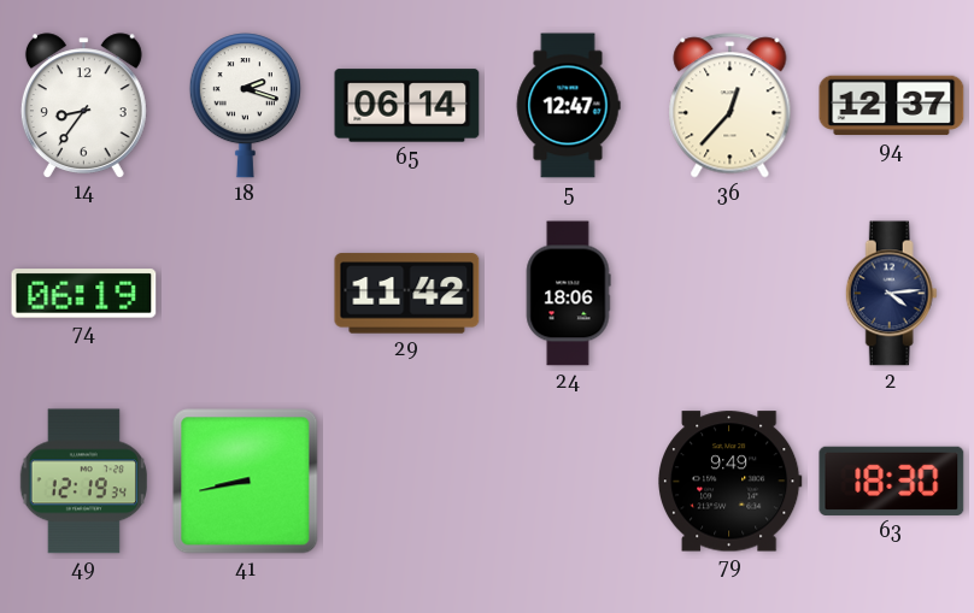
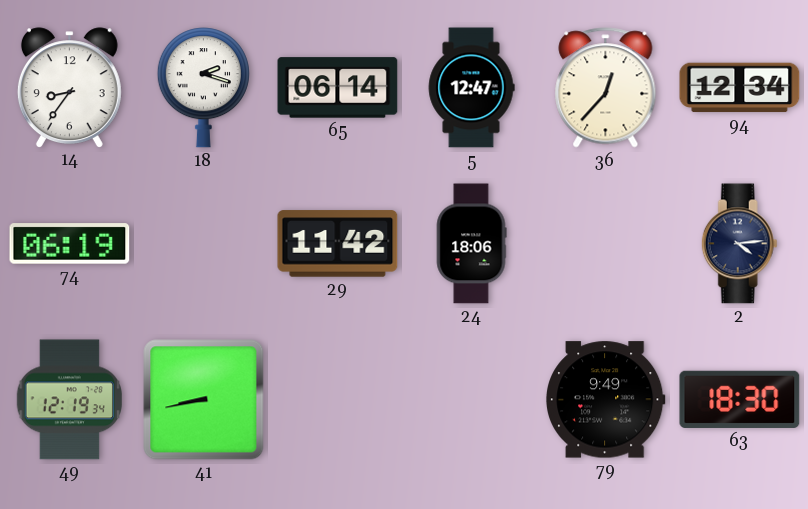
94: 12:37 -> 12:34
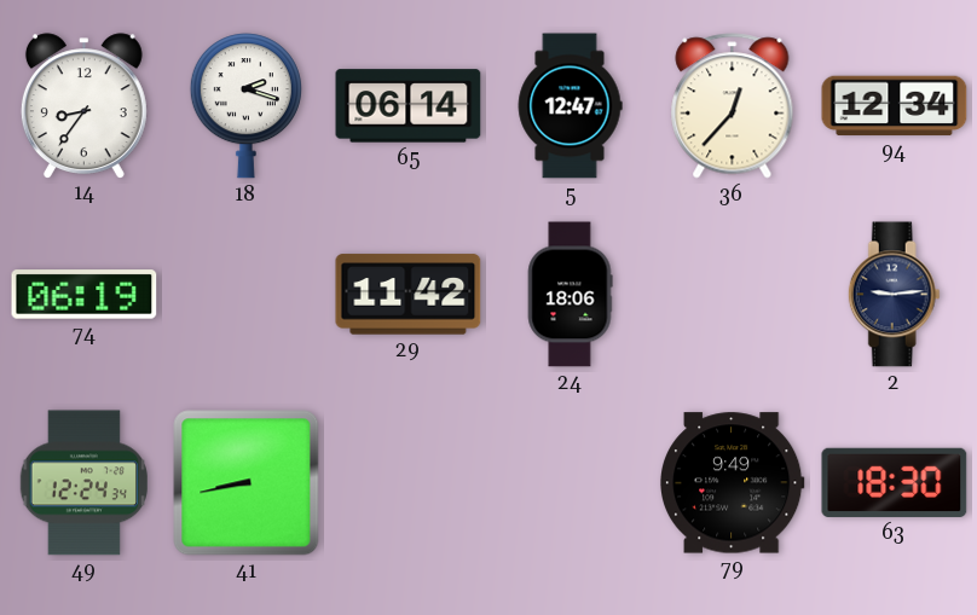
2: 4:14 -> 9:14
49: 12:19 -> 12:24
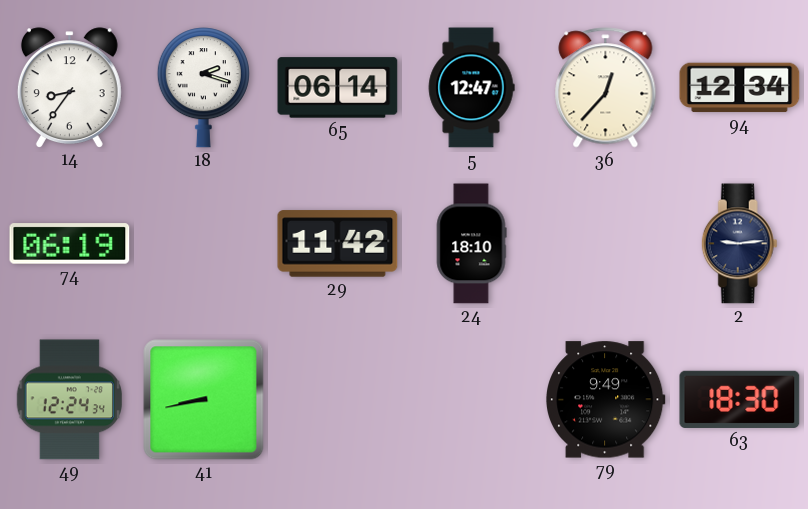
24: 18:06 -> 18:10
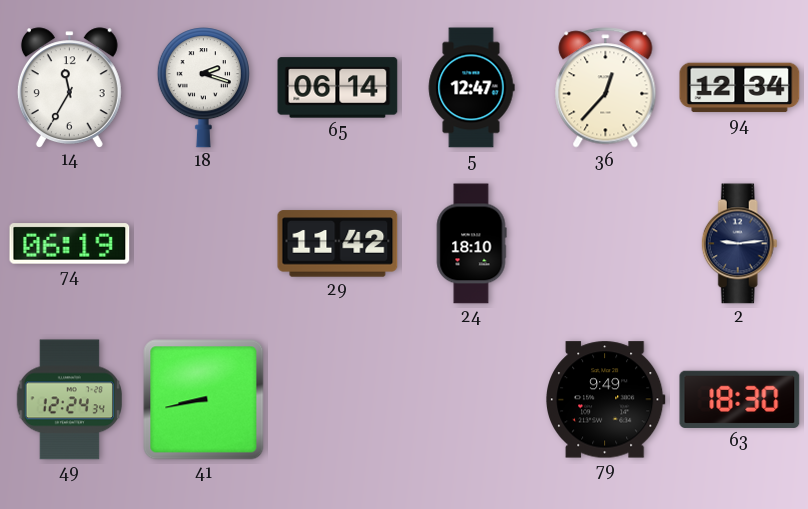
14: 8:36 -> 11:35
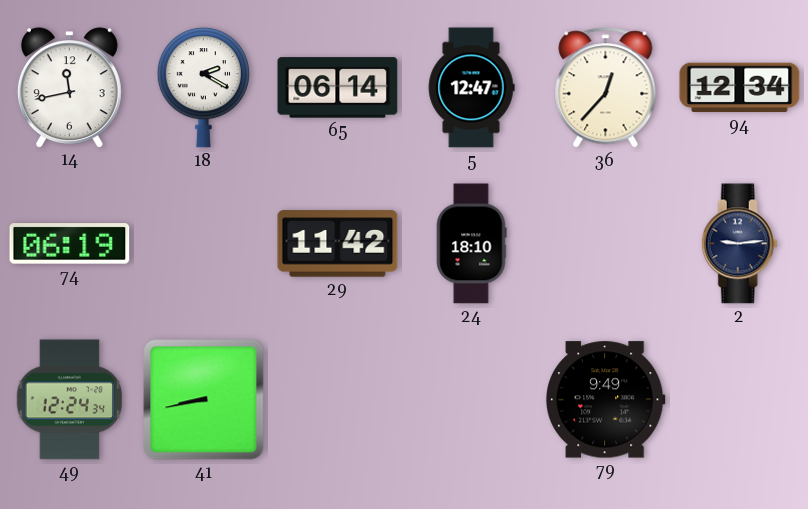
14: 11:35 -> 11:43
18: 2:18 -> 2:20
63: 18:30 -> none
